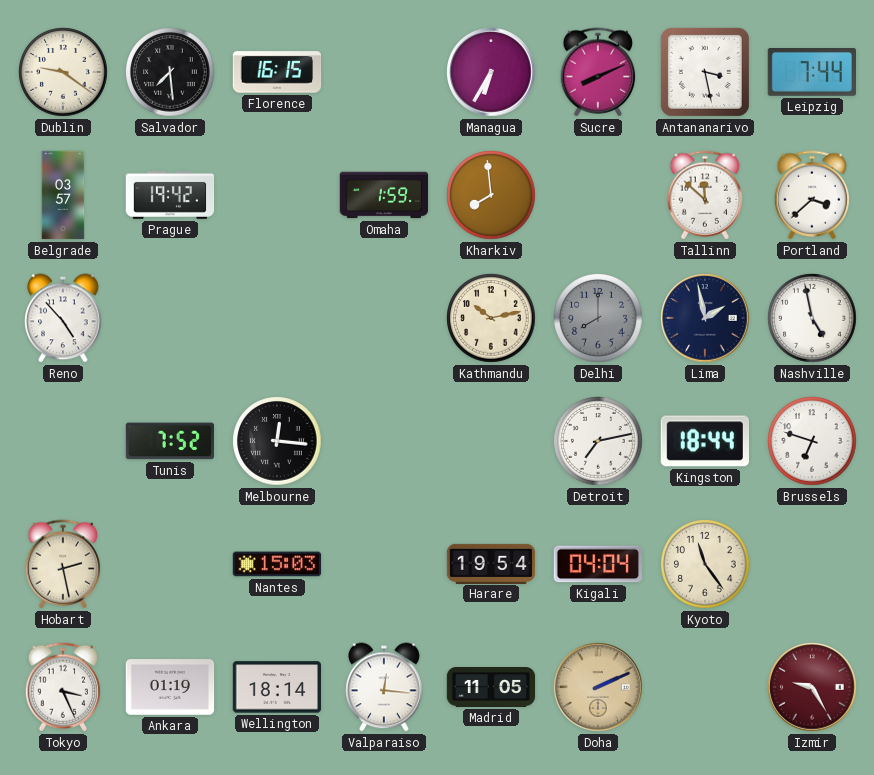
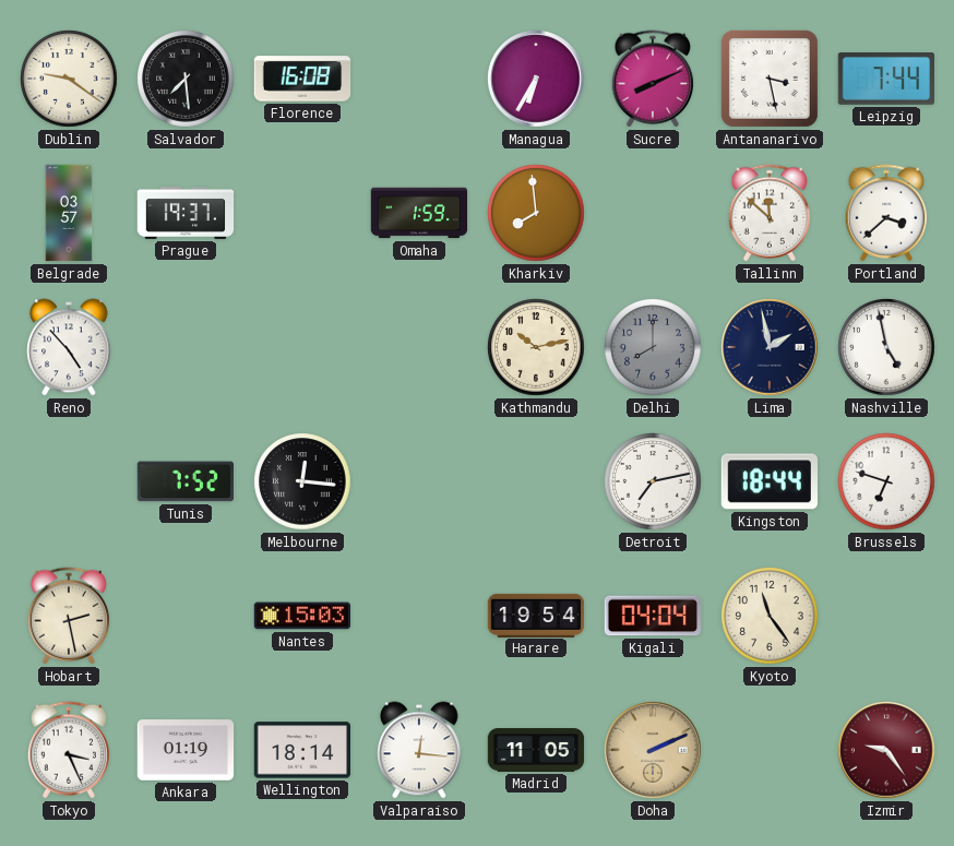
Florence: 16:15 -> 16:08
Prague: 19:42 -> 19:37
Izmir: 9:25 -> 9:24
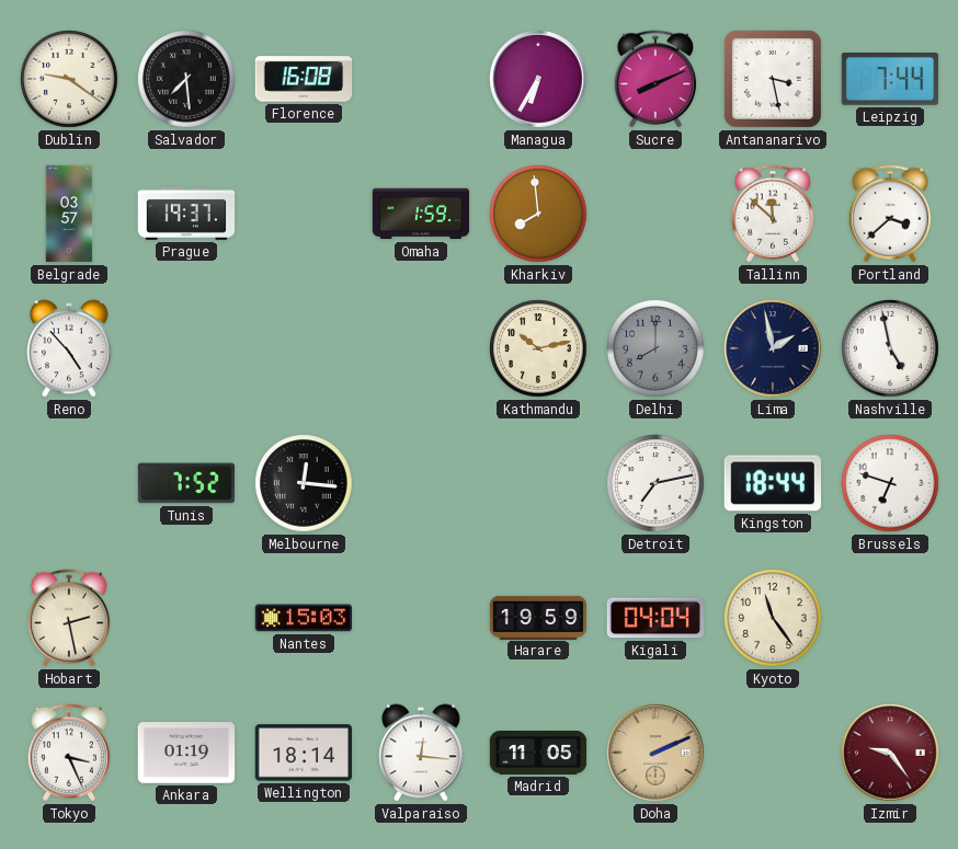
Harare: 19:54 -> 19:59
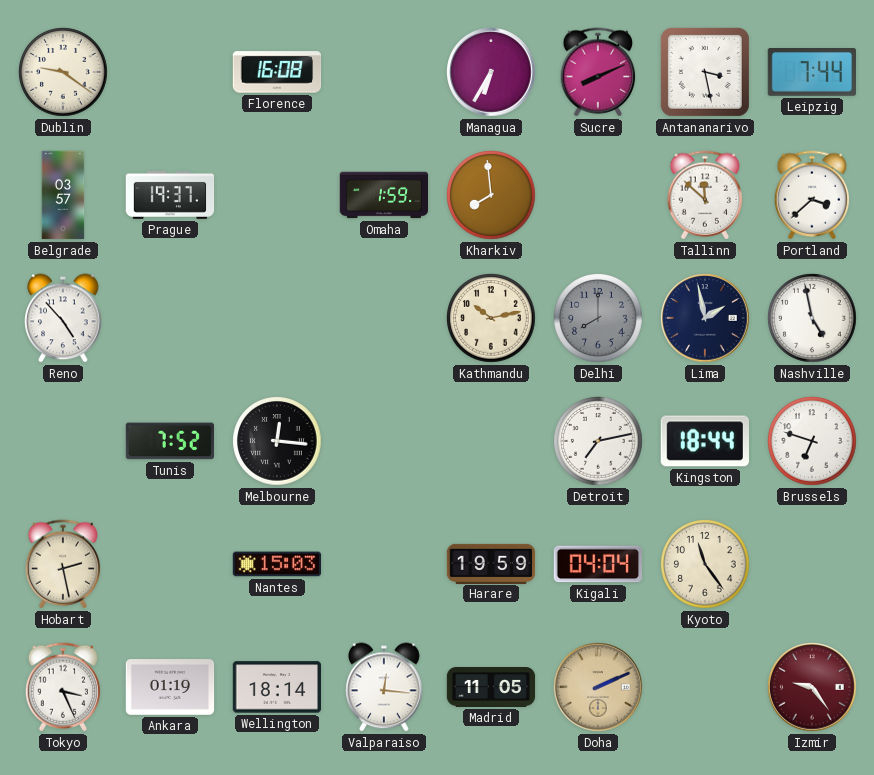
Salvador: 7:29 -> none
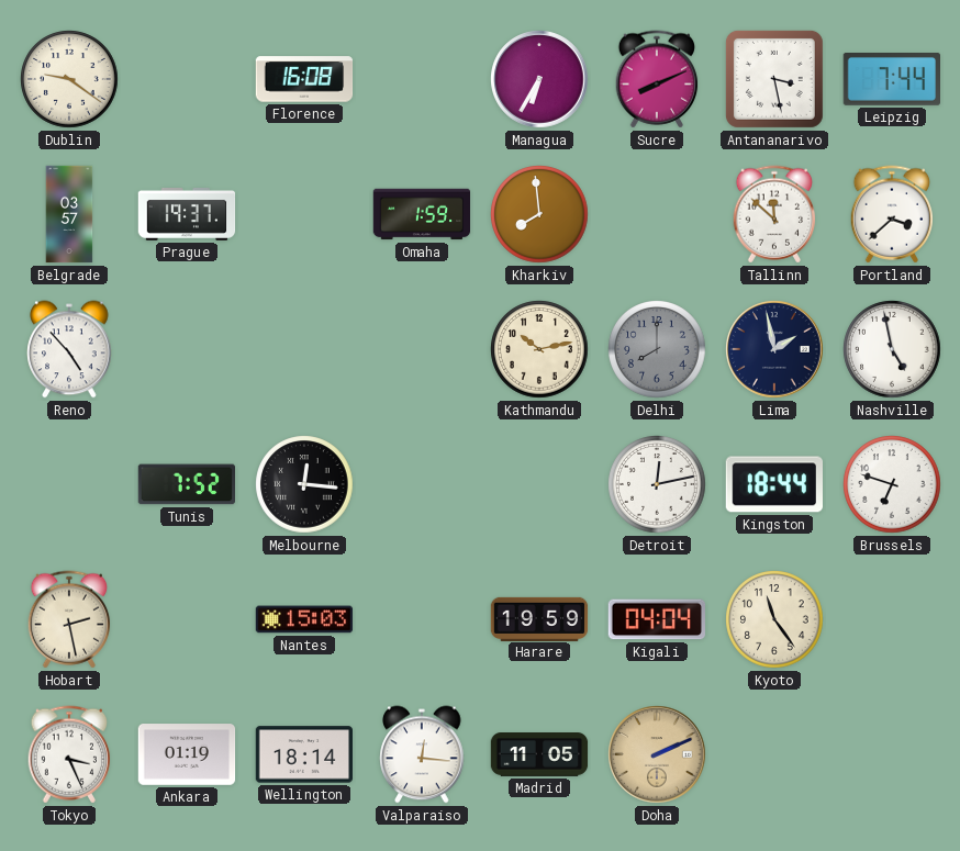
Detroit: 7:13 -> 12:13
Izmir: 9:24 -> none
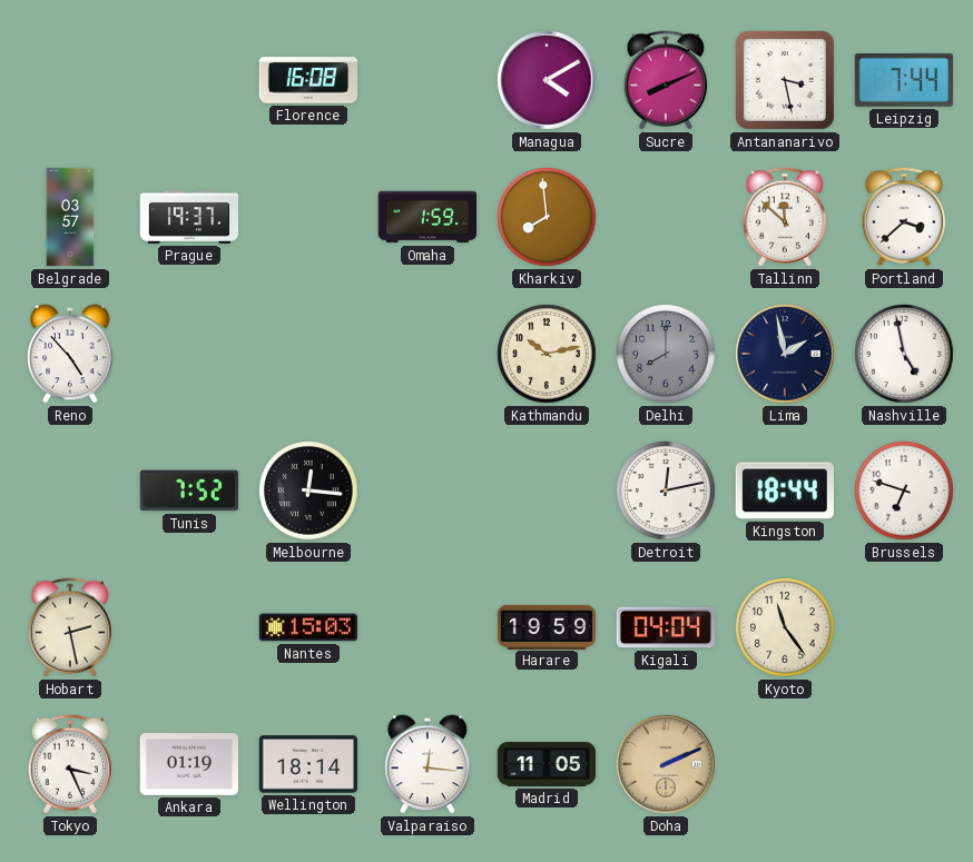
Dublin: 9:21 -> none
Managua: 6:35 -> 4:10
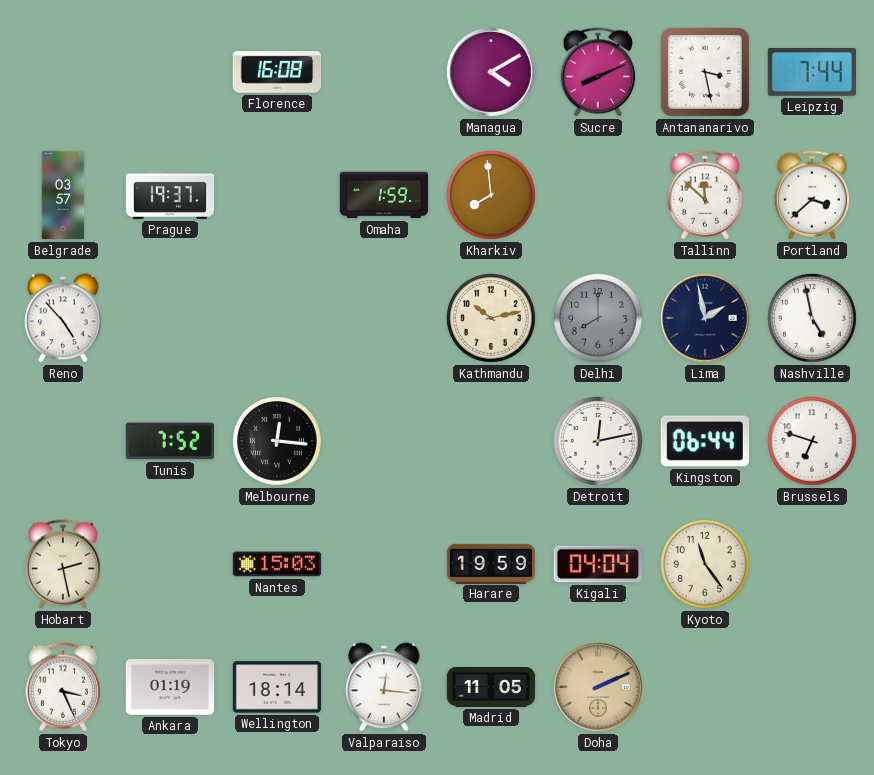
Kingston: 18:44 -> 06:44
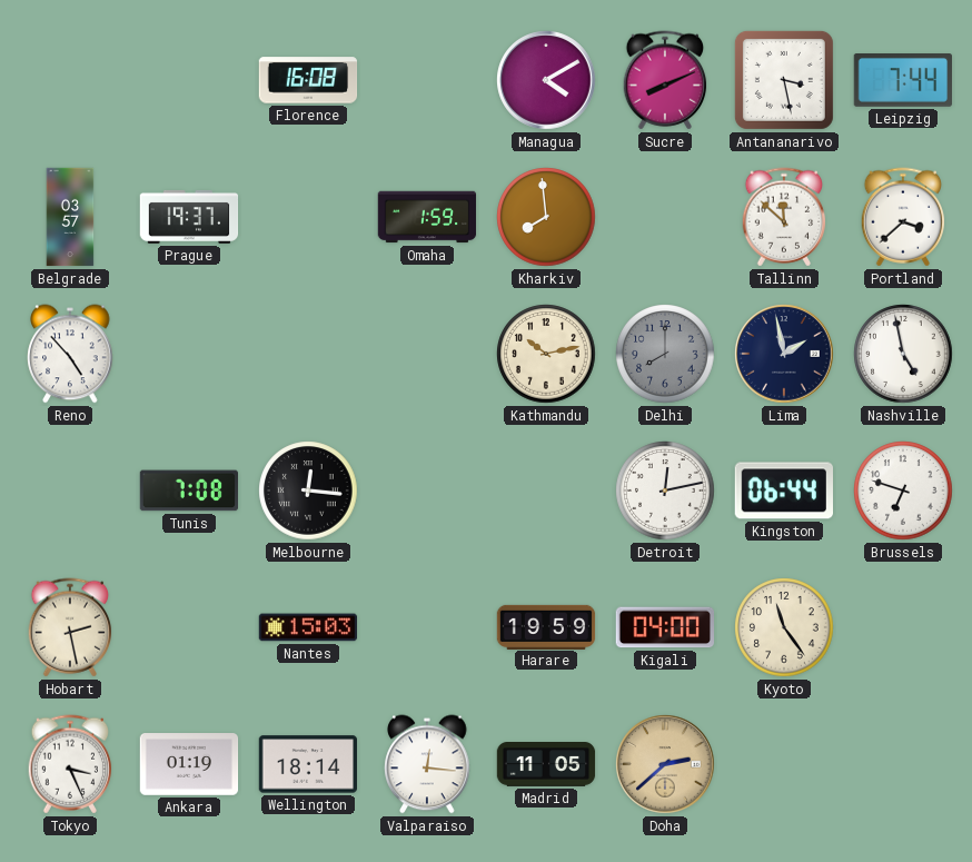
Tunis: 7:52 -> 7:08
Kigali: 04:04 -> 04:00
Doha: 2:11 -> 2:38
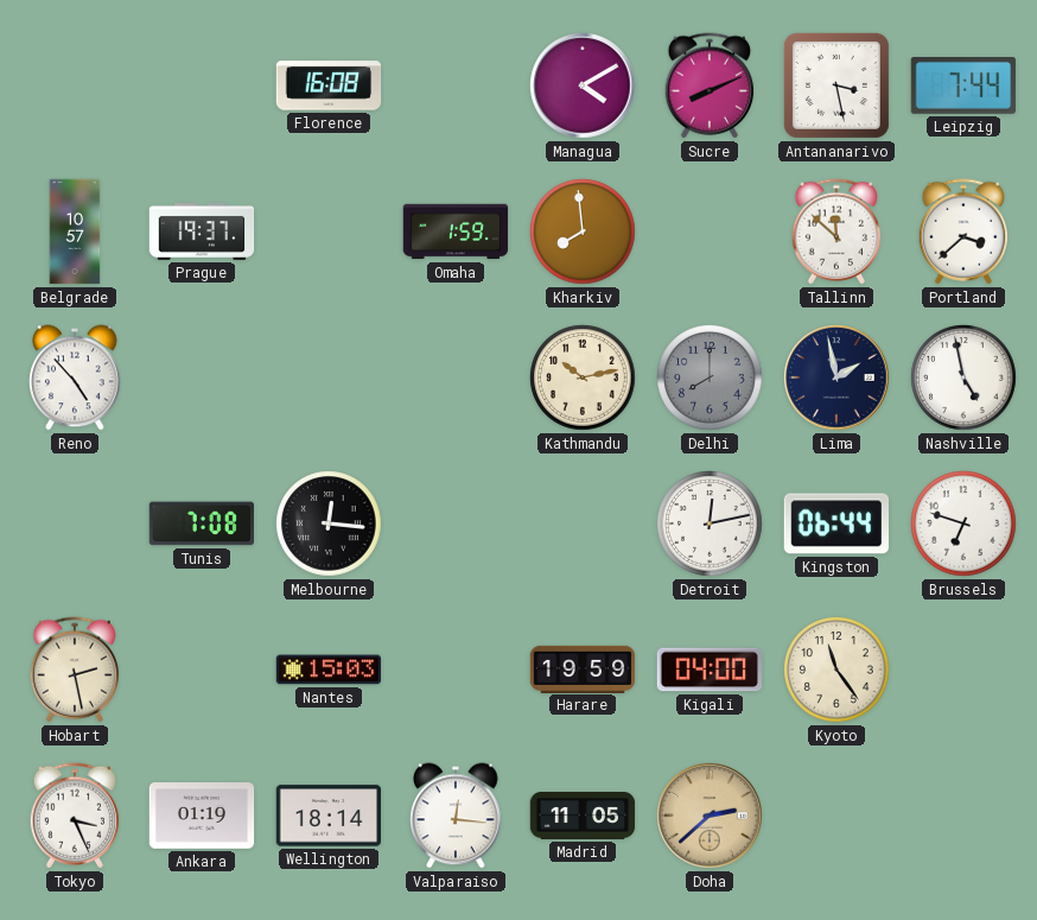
Belgrade: 03:57 -> 10:57
